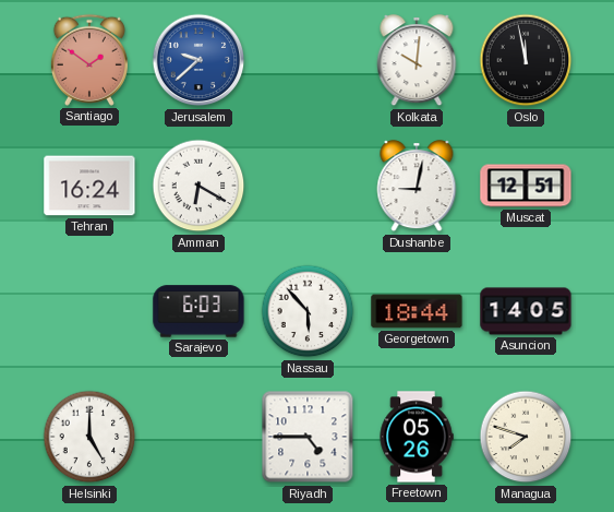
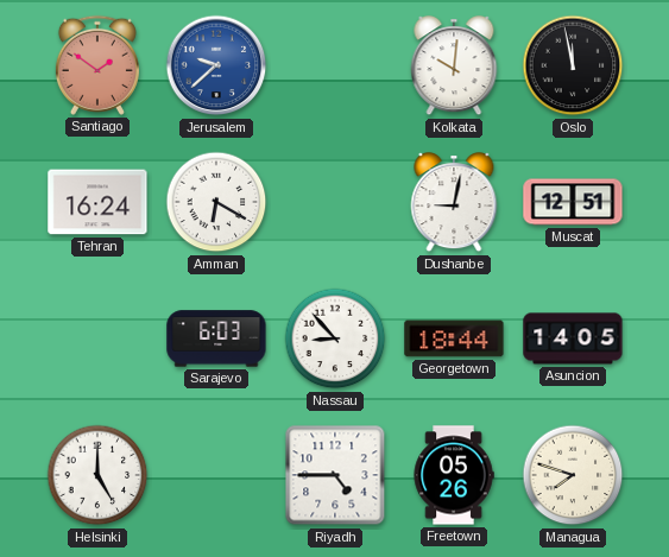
Nassau: 5:53 -> 8:53
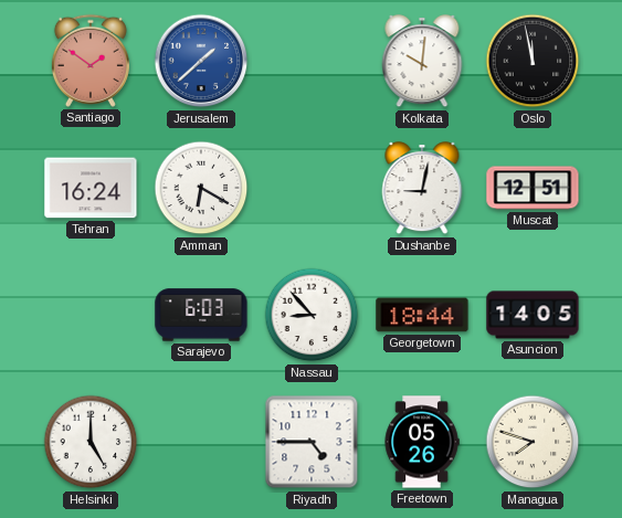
Jerusalem: 9:38 -> 1:38
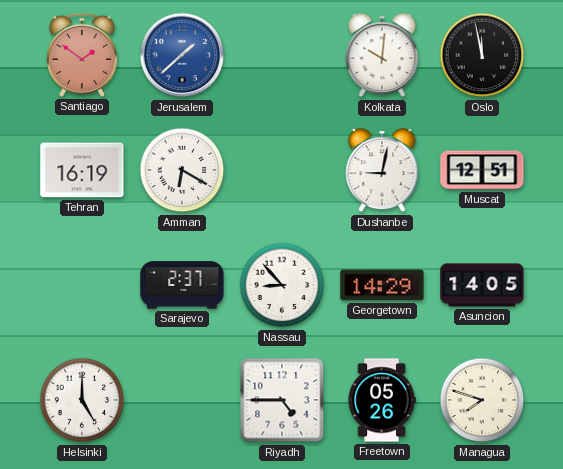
Tehran: 16:24 -> 16:19
Sarajevo: 6:03 -> 2:37
Georgetown: 18:44 -> 14:29
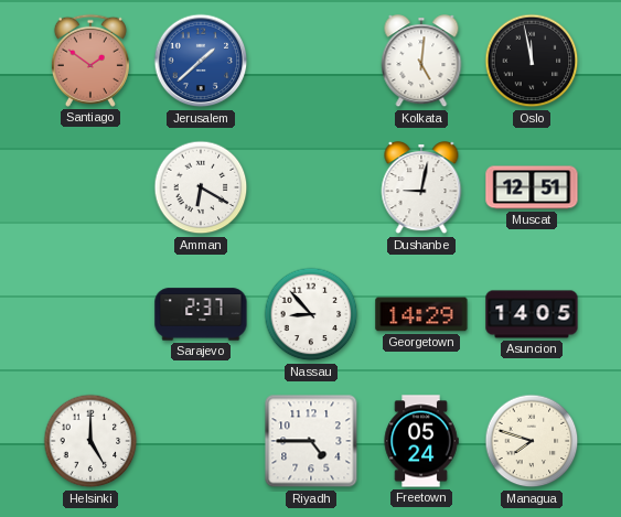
Kolkata: 10:01 -> 5:01
Tehran: 16:19 -> none
Freetown: 05:26 -> 05:24
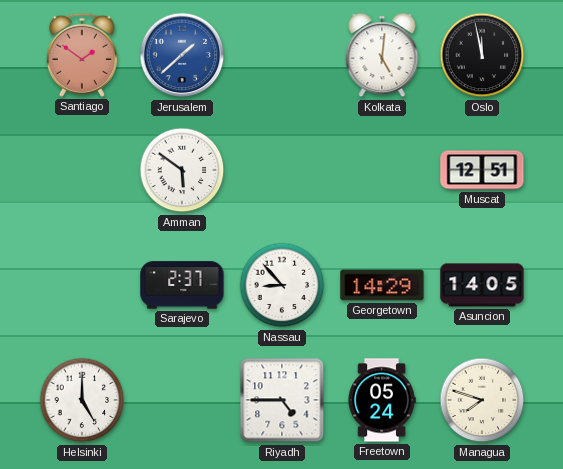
Amman: 6:20 -> 5:51
Dushanbe: 9:02 -> none
